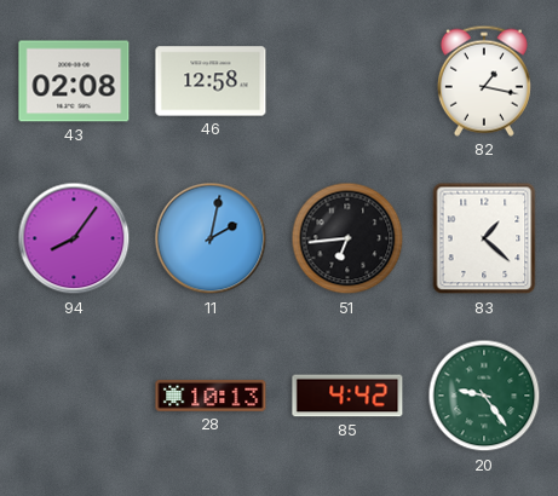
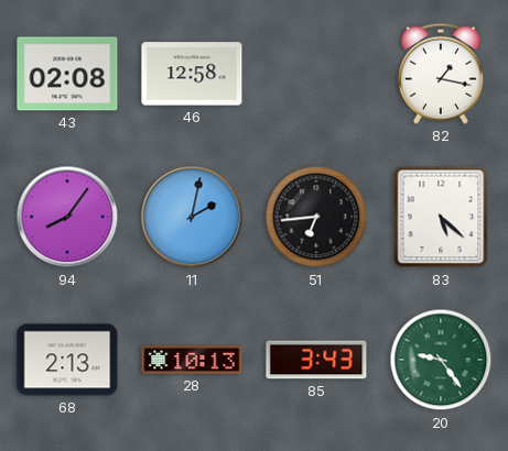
83: 1:22 -> 5:22
68: none -> 2:13
85: 4:42 -> 3:43
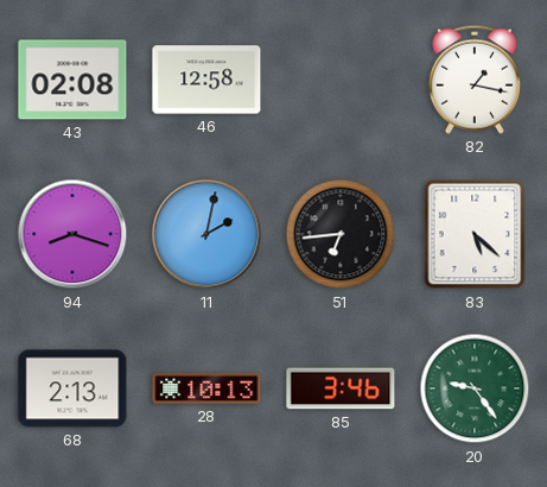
94: 8:06 -> 8:18
85: 3:43 -> 3:46
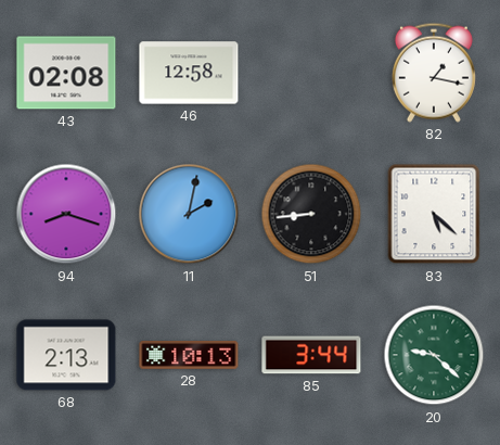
51: 6:44 -> 8:44
85: 3:46 -> 3:44
20: 9:24 -> 9:22
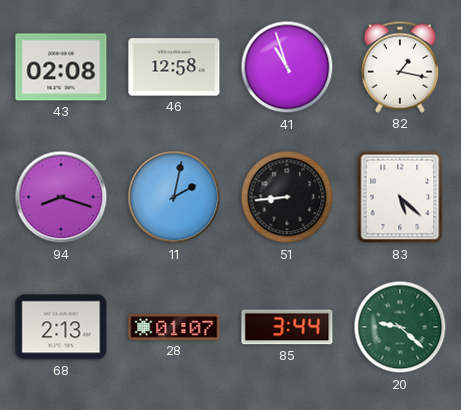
41: none -> 10:57
28: 10:13 -> 01:07
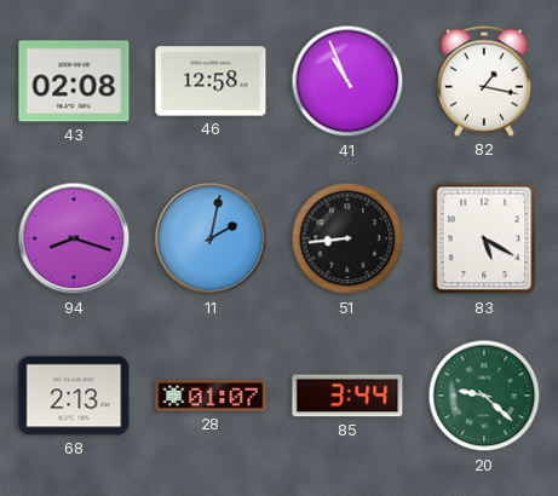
41: 10:57 -> 10:56
83: 5:22 -> 5:20
